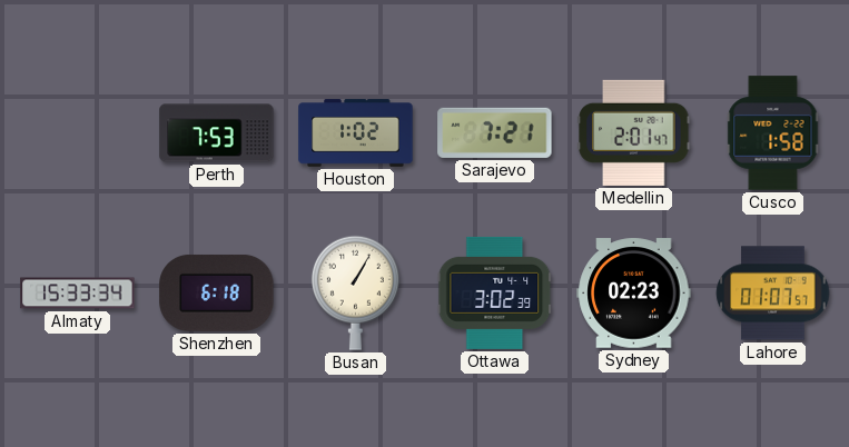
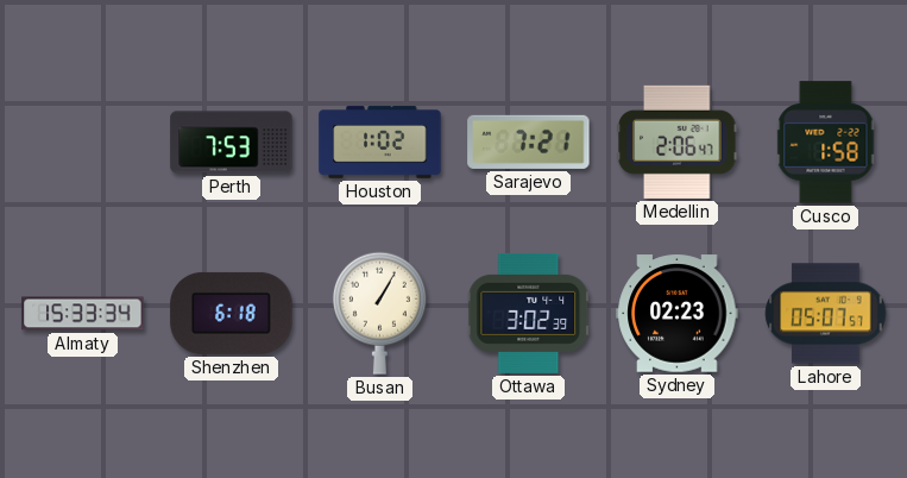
Medellin: 2:01 -> 2:06
Lahore: 01:07 -> 05:07
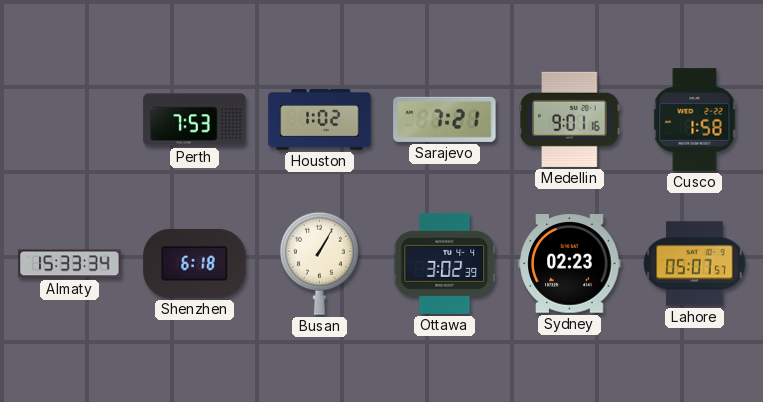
Medellin: 2:06 -> 9:01
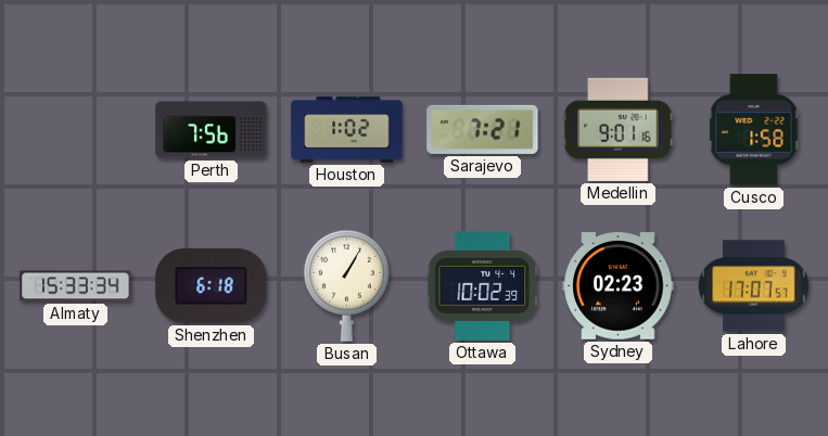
Perth: 7:53 -> 7:56
Ottawa: 3:02 -> 10:02
Lahore: 05:07 -> 17:07
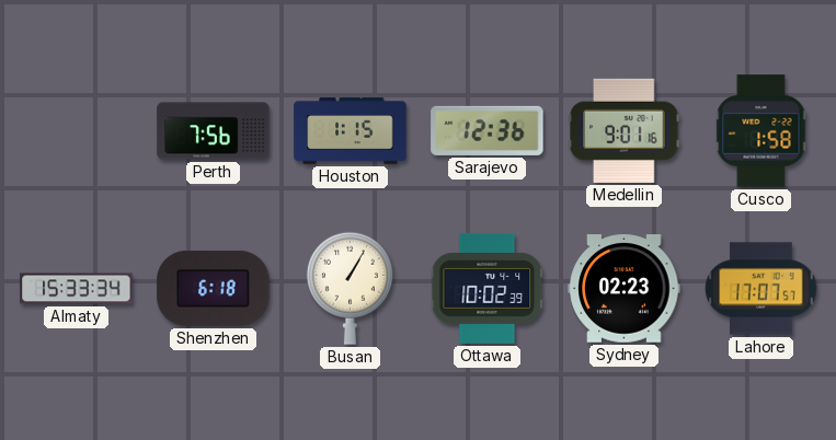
Houston: 1:02 -> 1:15
Sarajevo: 7:21 -> 12:36
